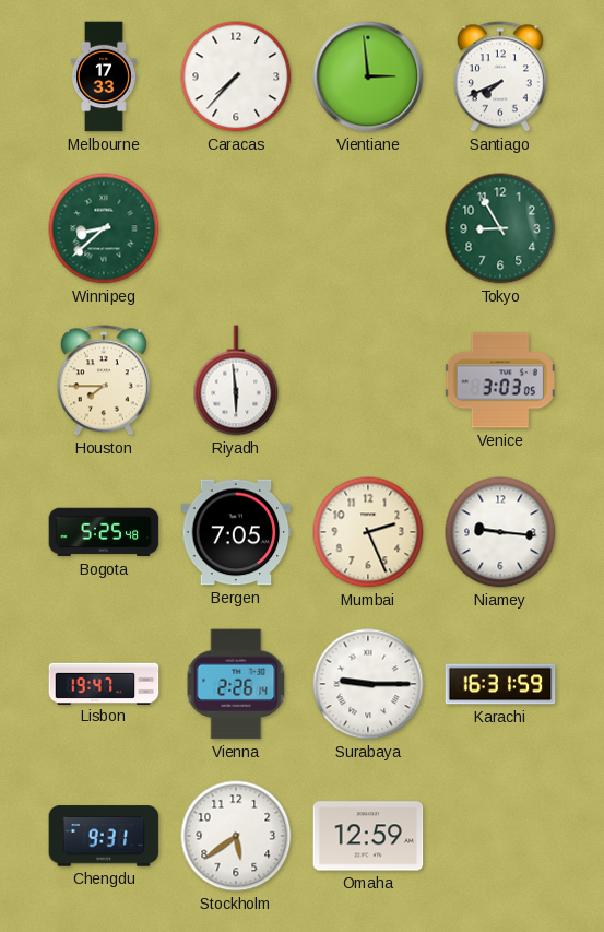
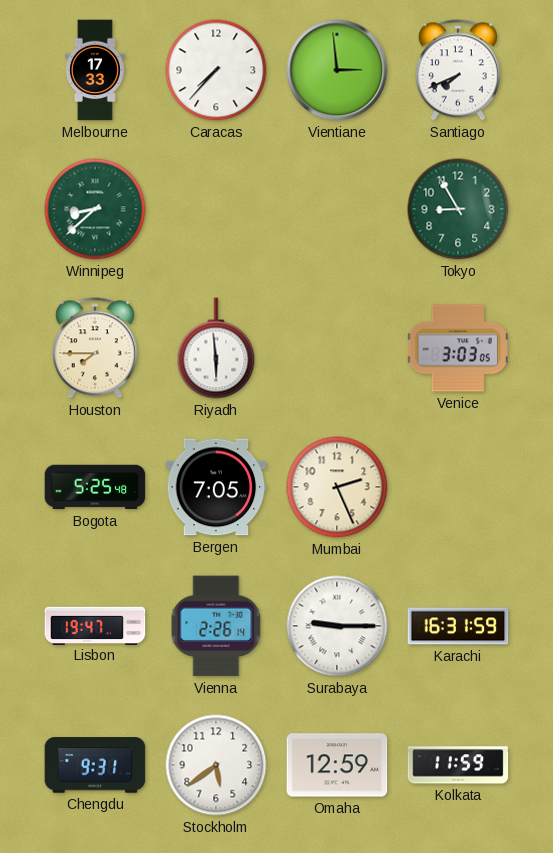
Niamey: 9:16 -> none
Kolkata: none -> 11:59
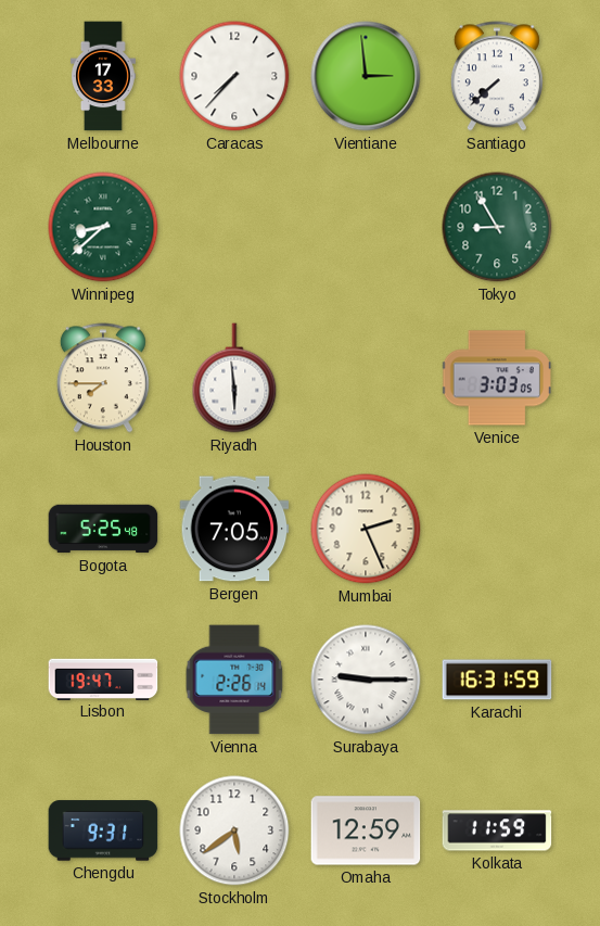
Santiago: 7:41 -> 7:38
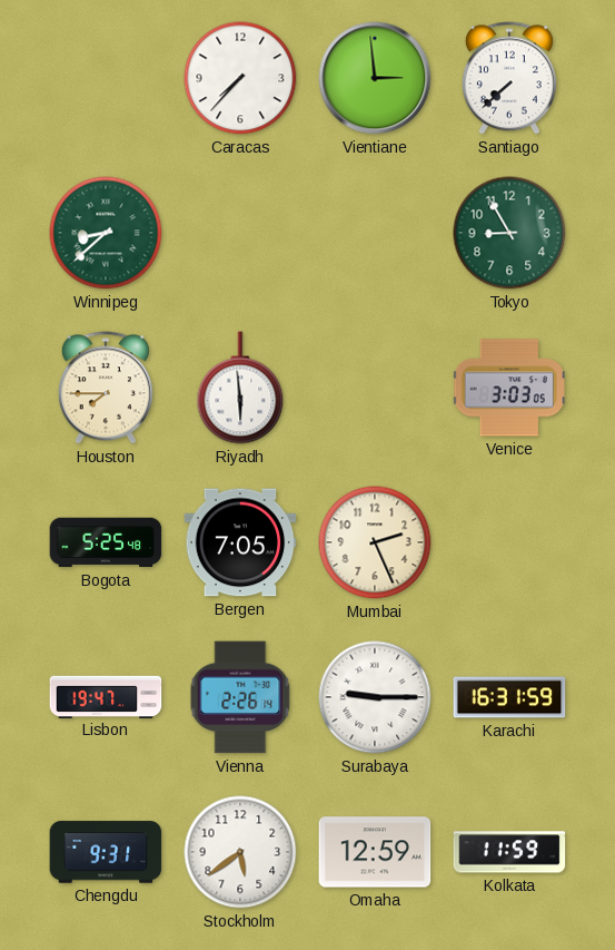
Melbourne: 17:33 -> none
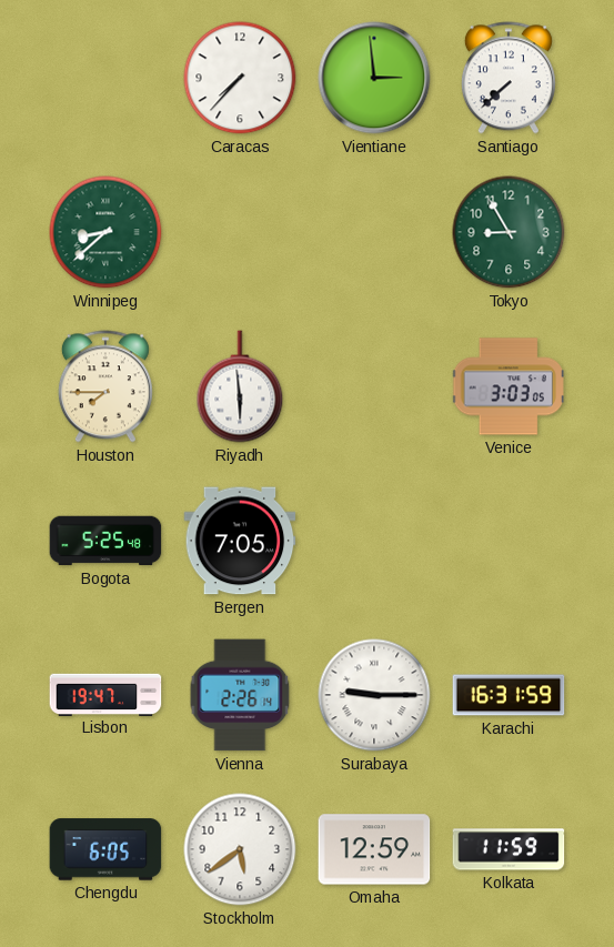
Mumbai: 2:26 -> none
Chengdu: 9:31 -> 6:05
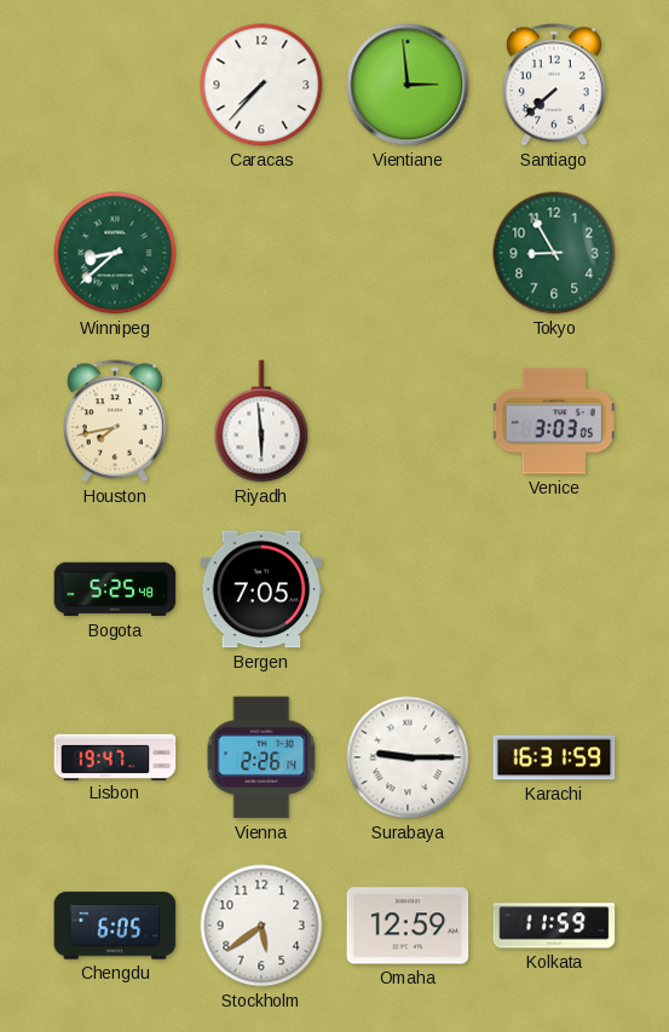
Houston: 7:45 -> 7:43
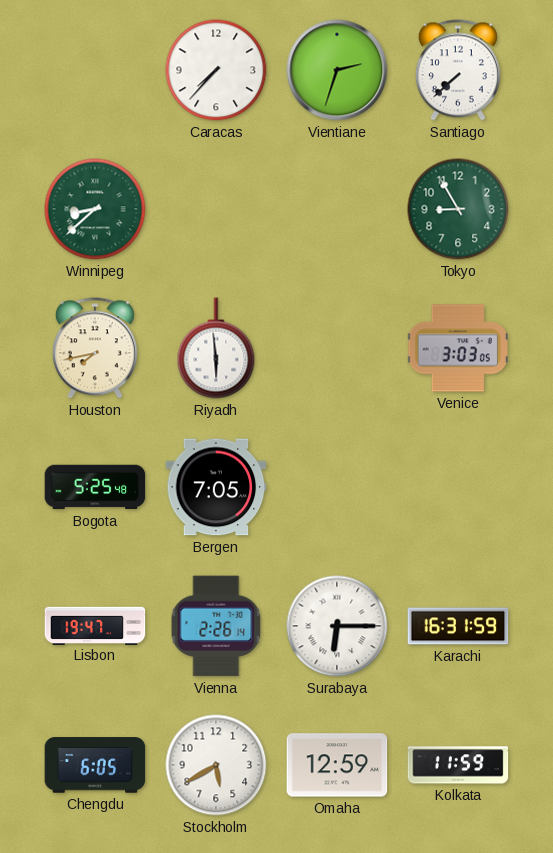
Vientiane: 2:59 -> 2:33
Surabaya: 9:15 -> 6:15
Stockholm: 5:39 -> 5:40
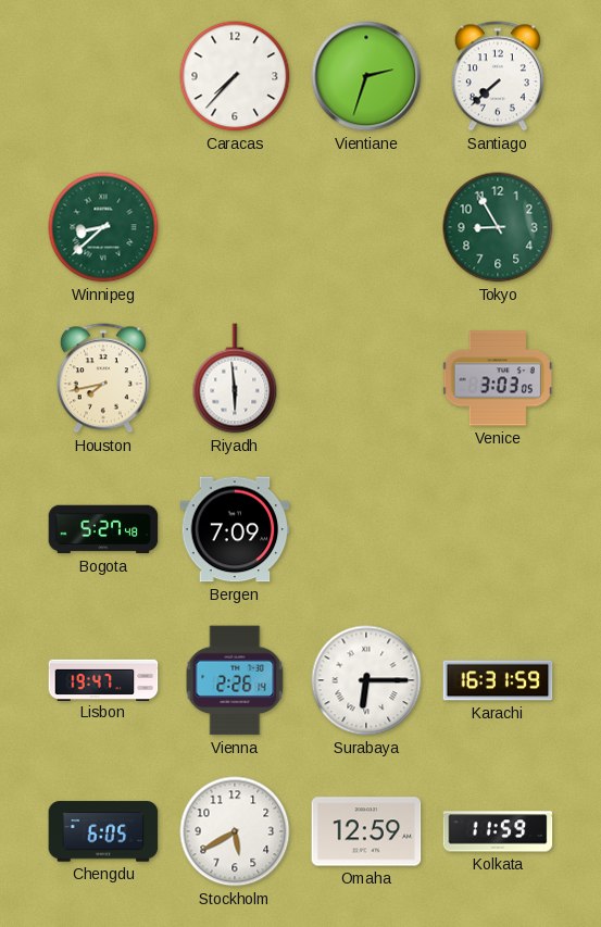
Bogota: 5:25 -> 5:27
Bergen: 7:05 -> 7:09
